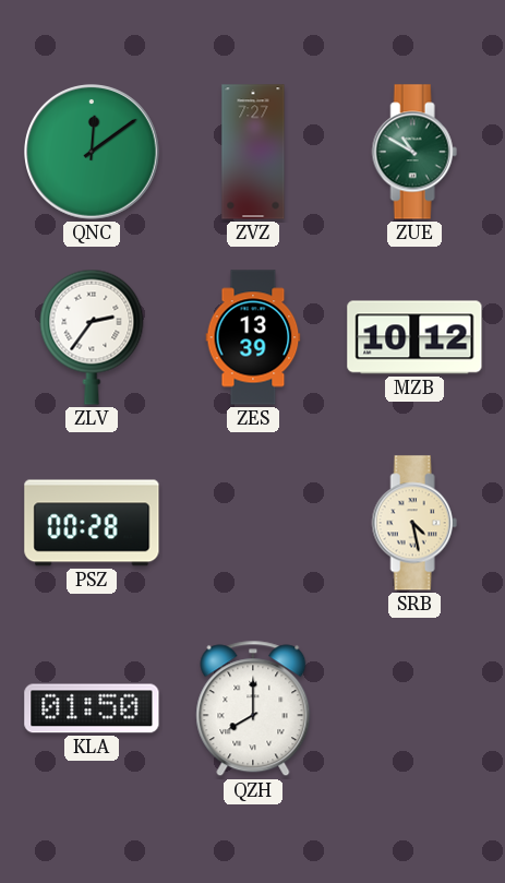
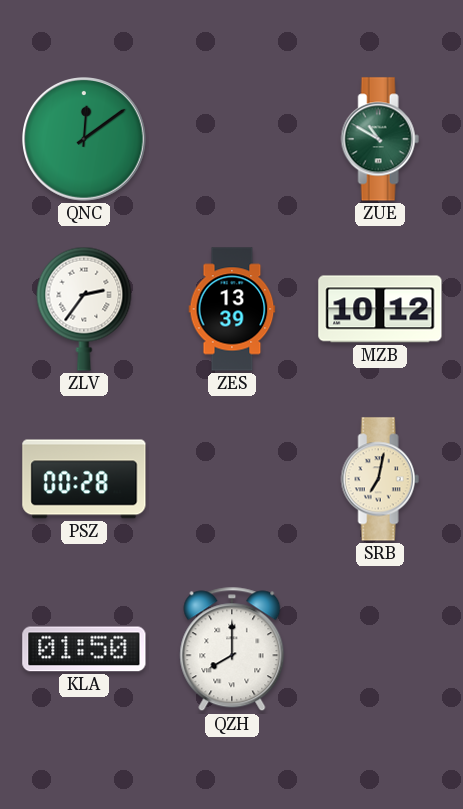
ZVZ: 7:27 -> none
SRB: 4:28 -> 7:02
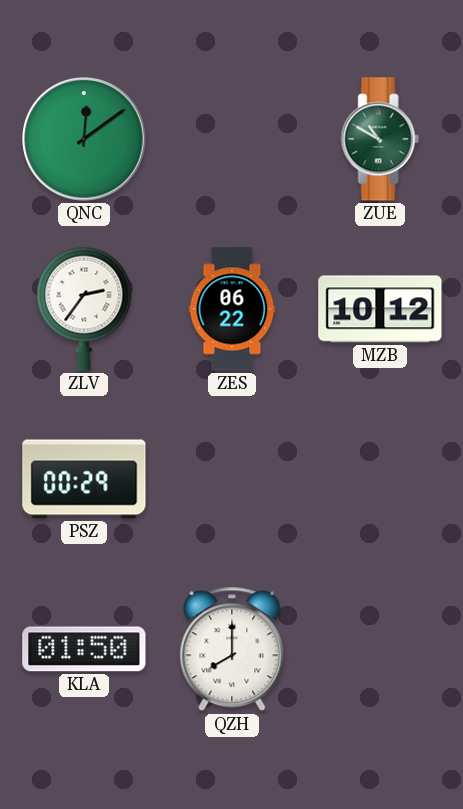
ZES: 13:39 -> 06:22
PSZ: 00:28 -> 00:29
SRB: 7:02 -> none
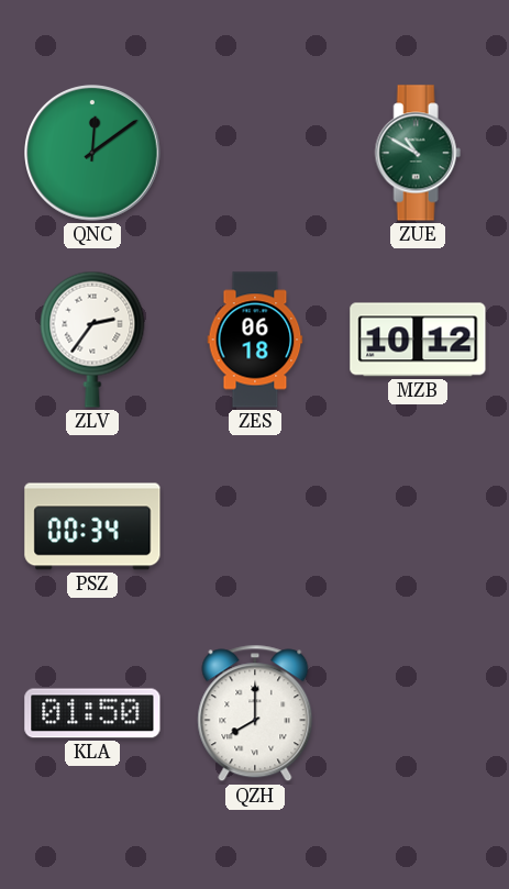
ZES: 06:22 -> 06:18
PSZ: 00:29 -> 00:34
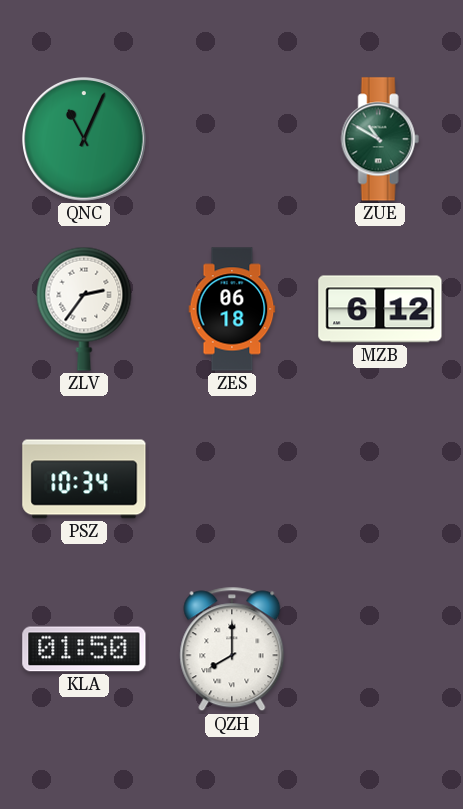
QNC: 12:09 -> 11:04
MZB: 10:12 -> 6:12
PSZ: 00:34 -> 10:34
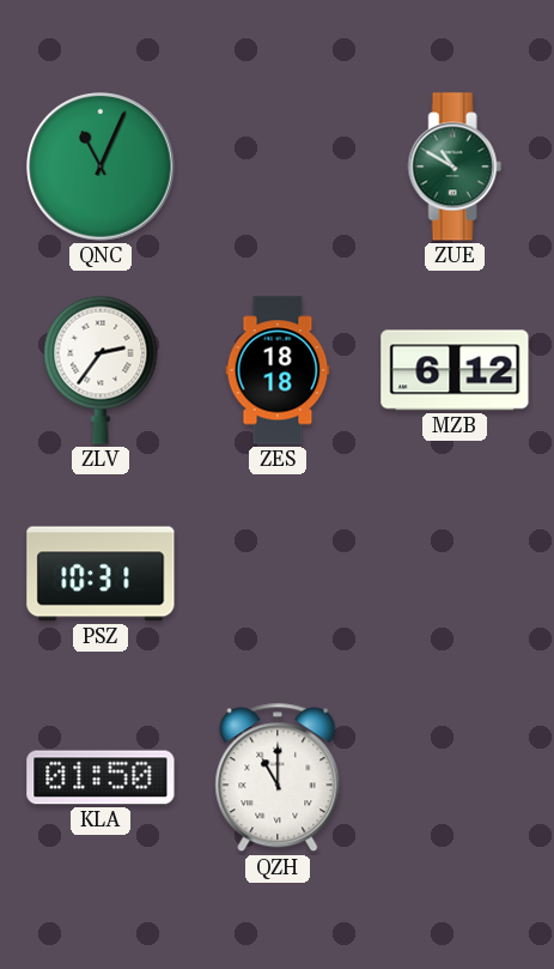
ZES: 06:18 -> 18:18
PSZ: 10:34 -> 10:31
QZH: 8:00 -> 11:00
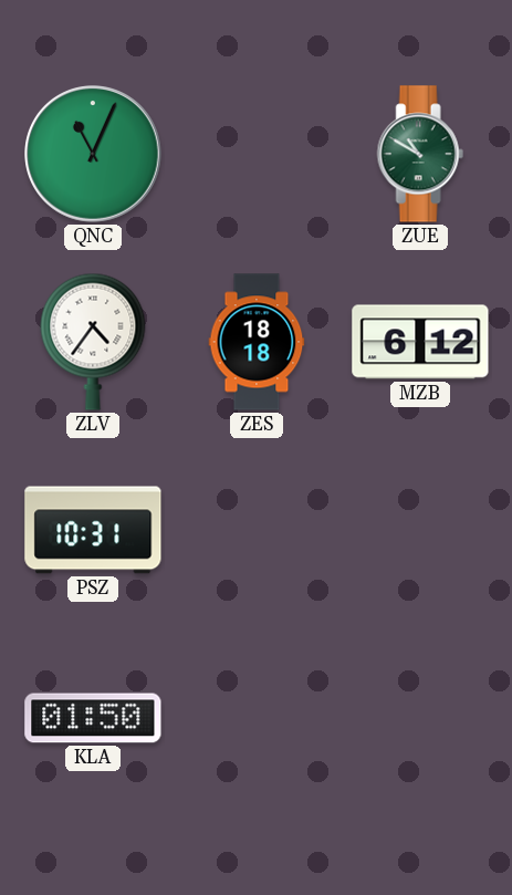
ZLV: 2:36 -> 4:36
QZH: 11:00 -> none
